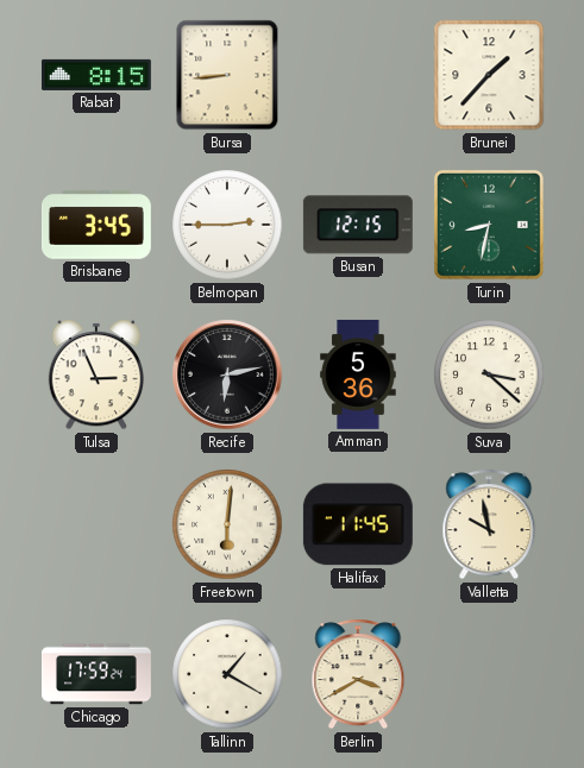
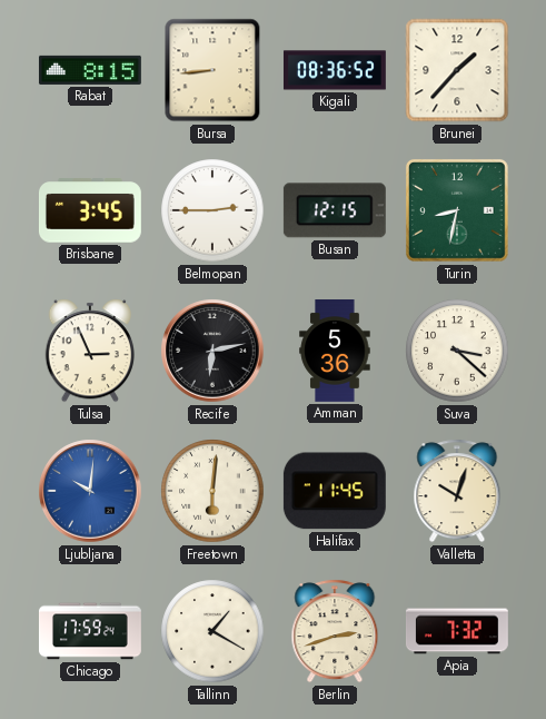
Kigali: none -> 08:36
Ljubljana: none -> 10:01
Valletta: 9:58 -> 10:03
Berlin: 3:40 -> 2:42
Apia: none -> 7:32
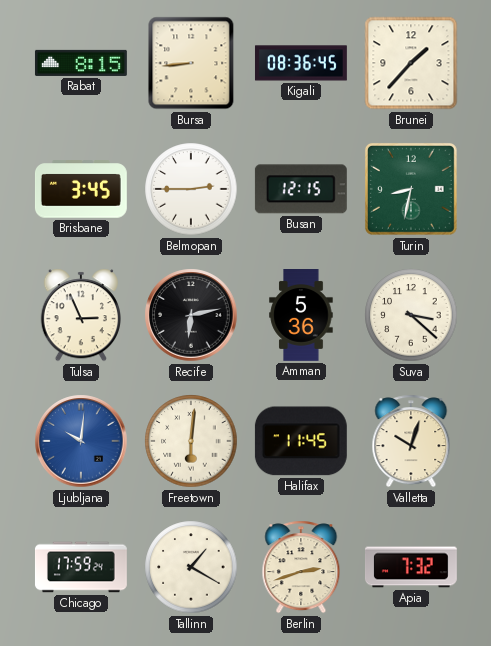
Kigali: 08:36:52 -> 08:36:45
